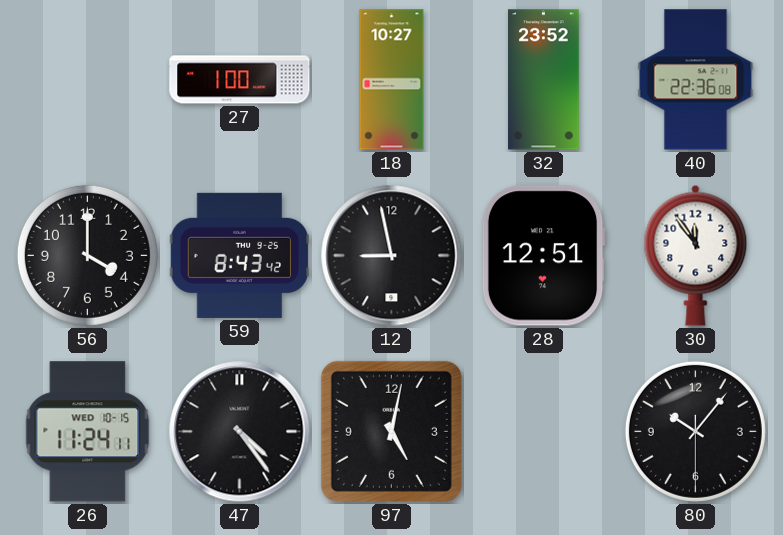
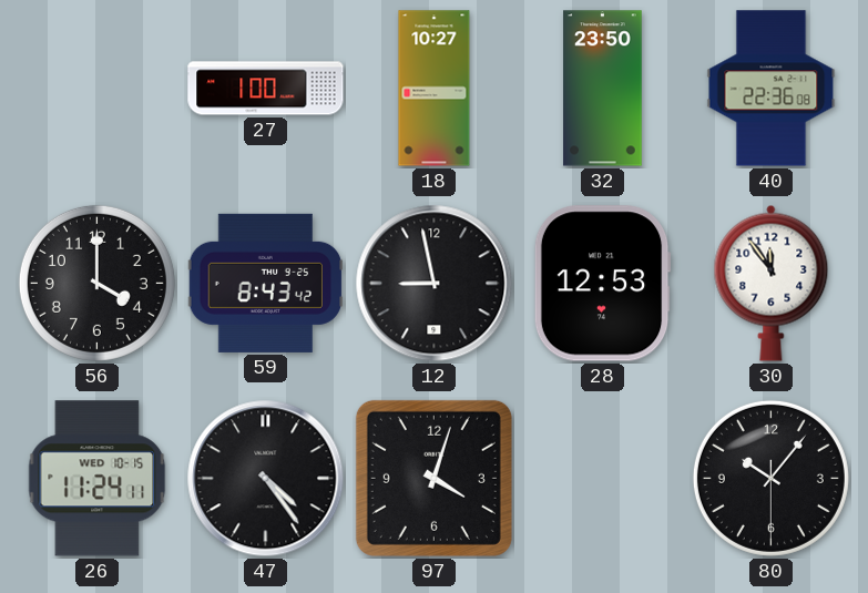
32: 23:52 -> 23:50
28: 12:51 -> 12:53
97: 5:02 -> 4:03
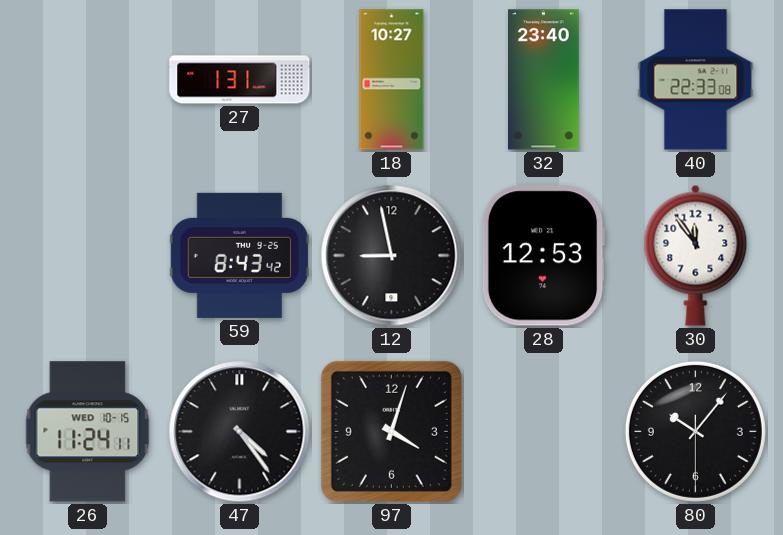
27: 1:00 -> 1:31
32: 23:50 -> 23:40
40: 22:36 -> 22:33
56: 4:00 -> none
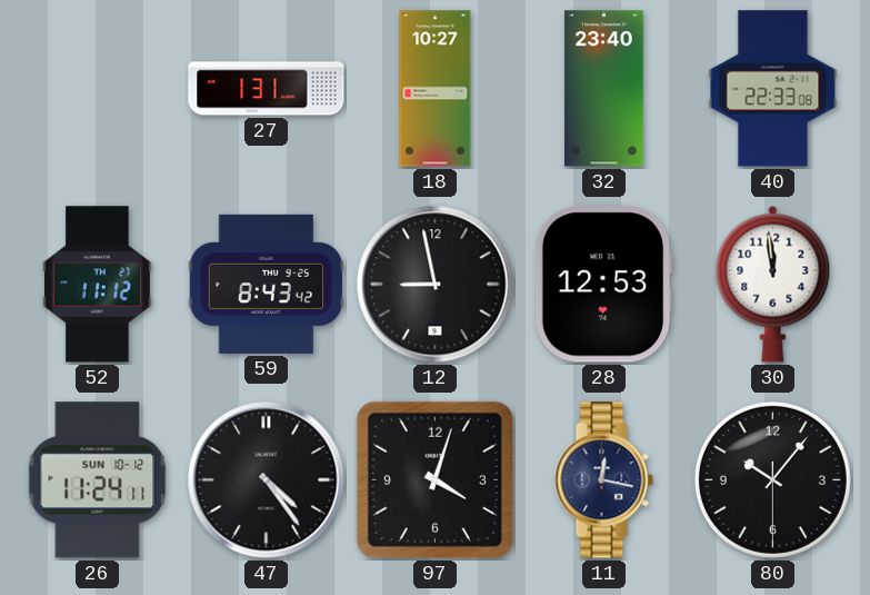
52: none -> 11:12
30: 11:54 -> 11:59
26 date: WED 10-15 -> SUN 10-12
11: none -> 12:17
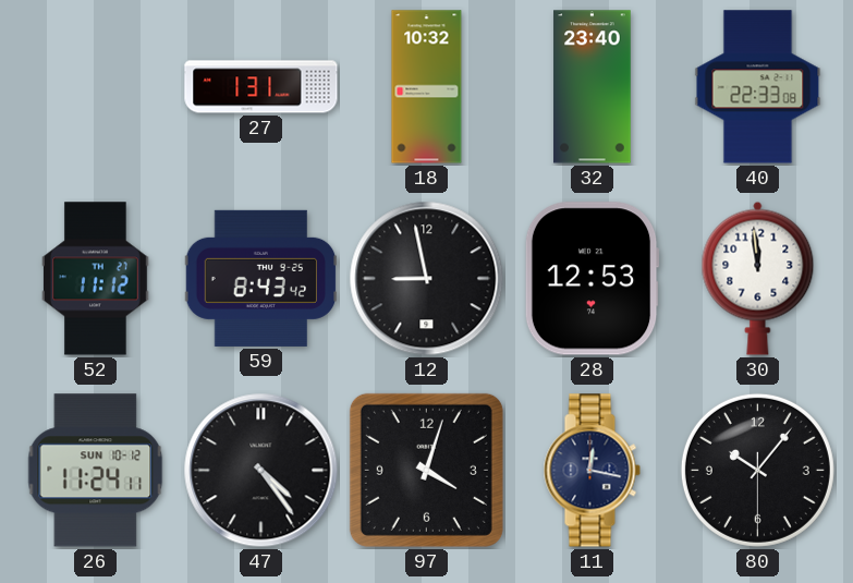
18: 10:27 -> 10:32
